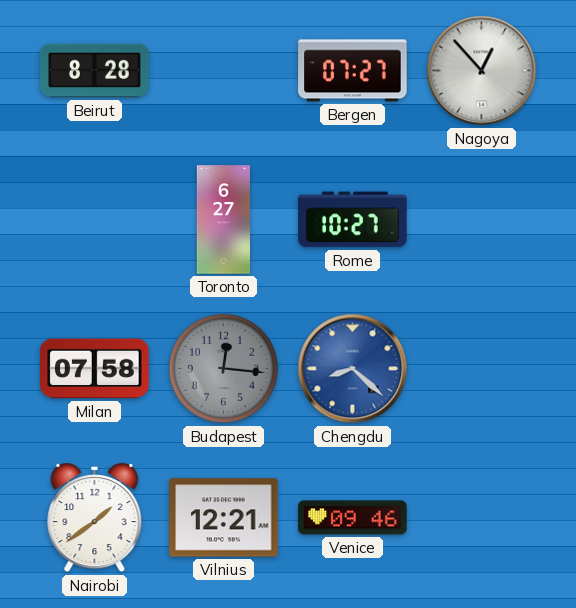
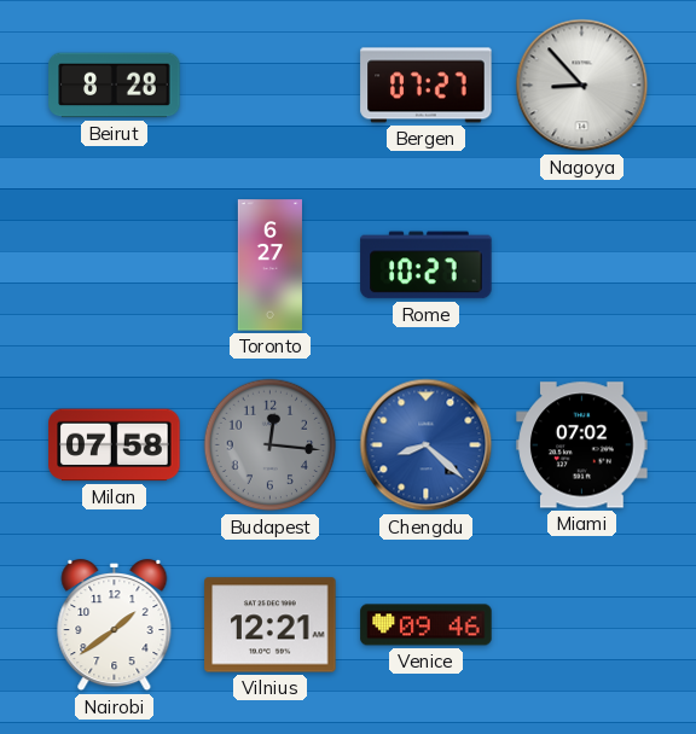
Nagoya: 12:53 -> 8:53
Miami: none -> 07:02
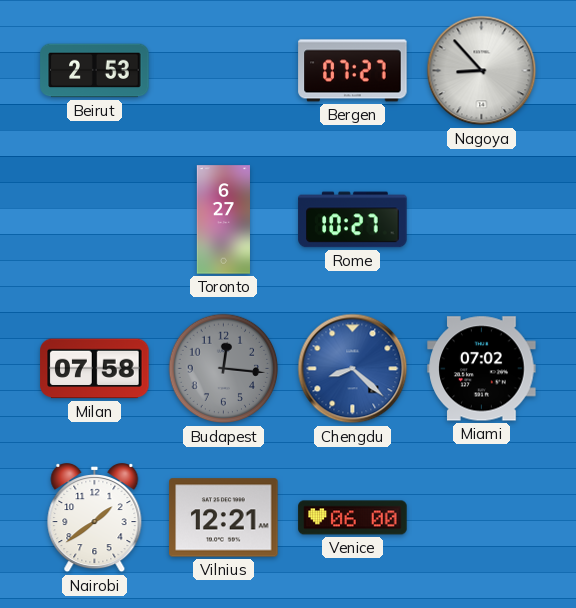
Beirut: 8:28 -> 2:53
Venice: 09:46 -> 06:00
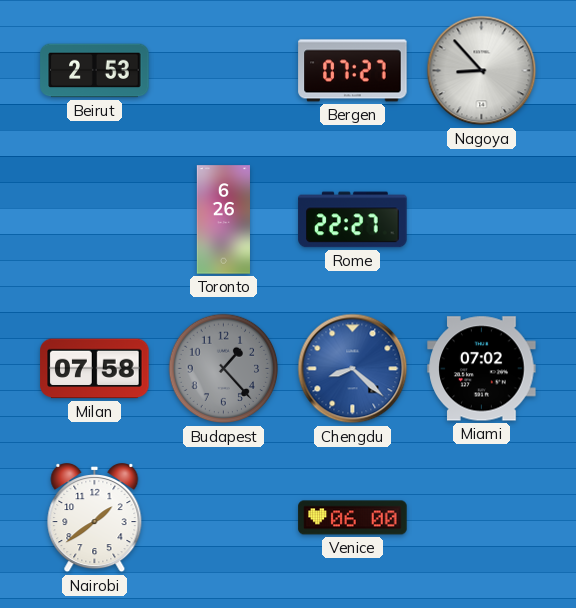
Toronto: 6:27 -> 6:26
Rome: 10:27 -> 22:27
Budapest: 12:16 -> 1:23
Vilnius: 12:21 -> none
